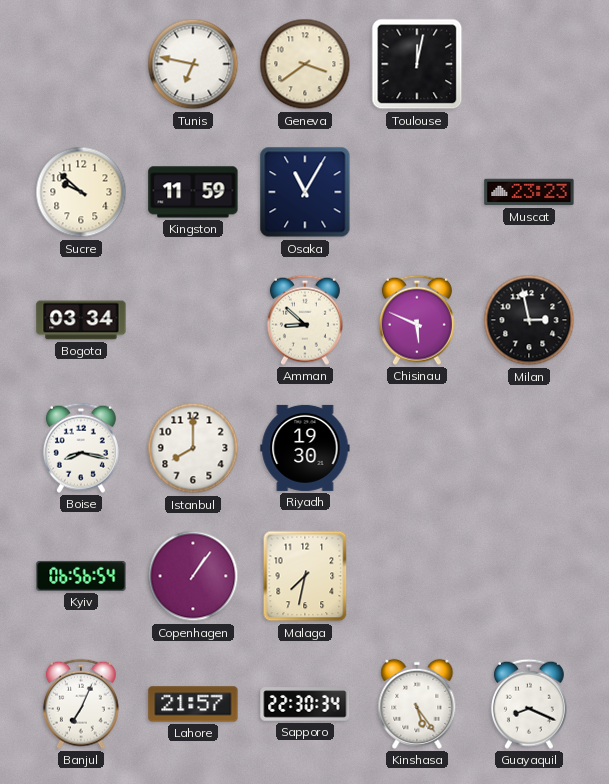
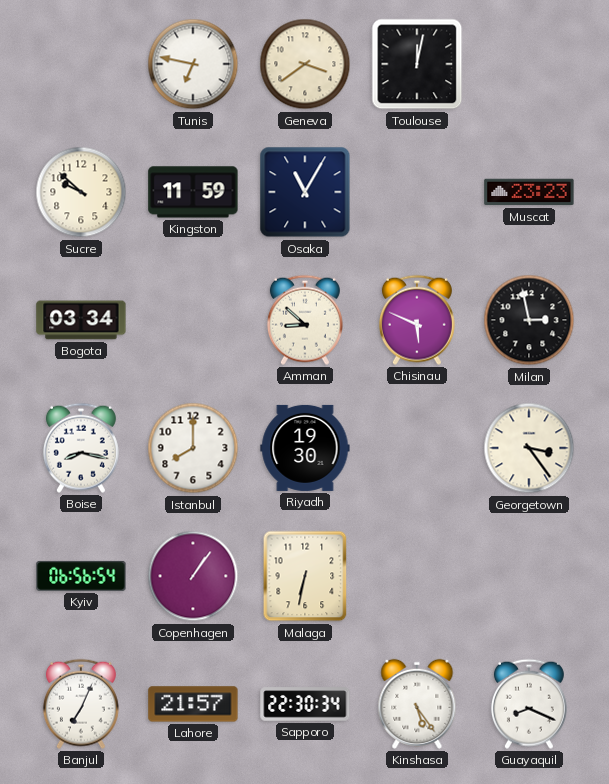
Georgetown: none -> 3:24
Malaga: 7:32 -> 6:32
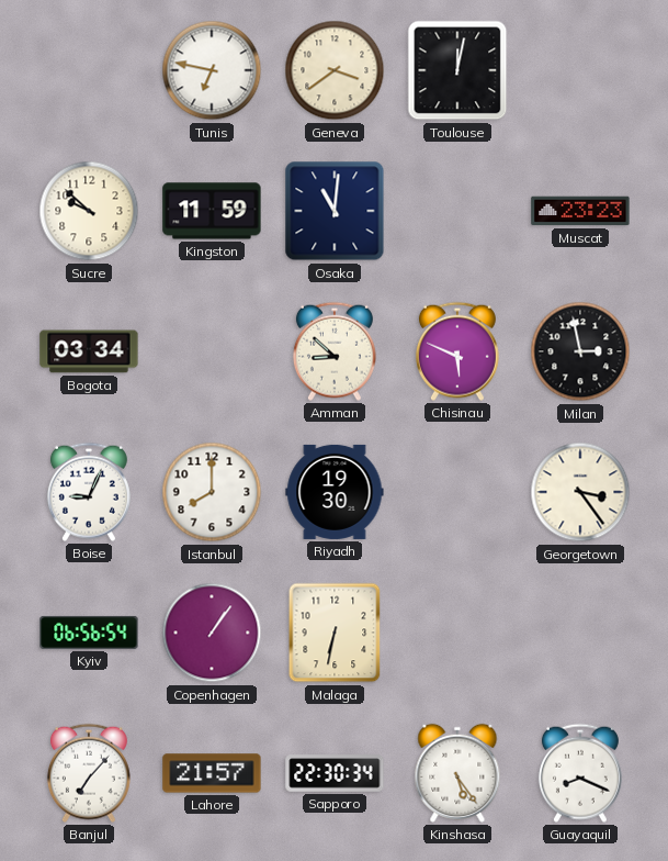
Osaka: 11:05 -> 11:01
Boise: 8:17 -> 9:04
Banjul: 7:04 -> 7:07
